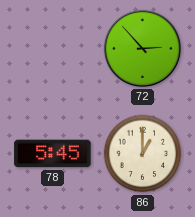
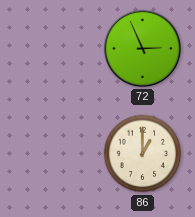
72: 2:53 -> 2:56
78: 5:45 -> none
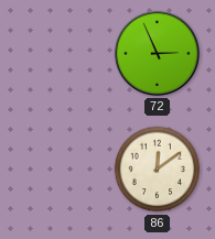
86: 1:00 -> 12:09
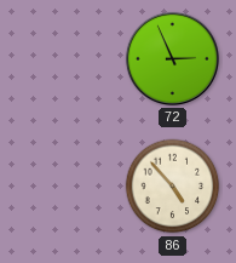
86: 12:09 -> 4:53
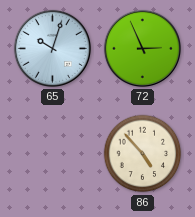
65: none -> 10:03
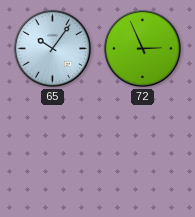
65: 10:03 -> 10:06
86: 4:53 -> none
